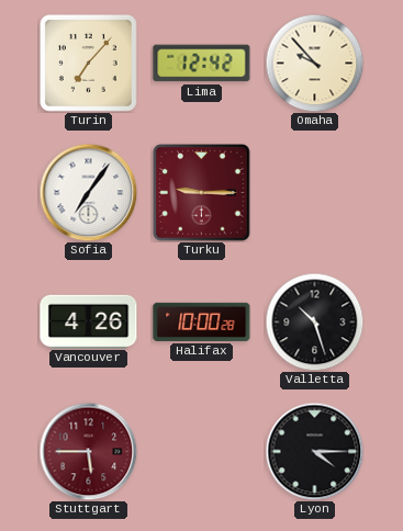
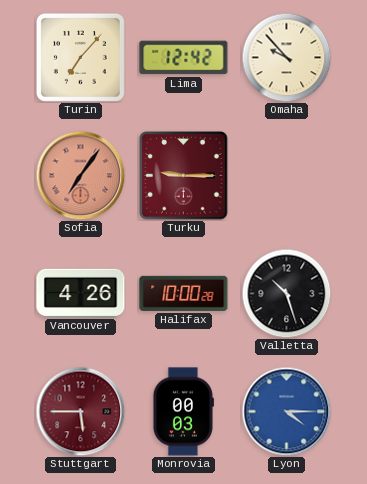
Sofia dial: white -> salmon
Monrovia: none -> 00:03
Lyon dial: black -> blue
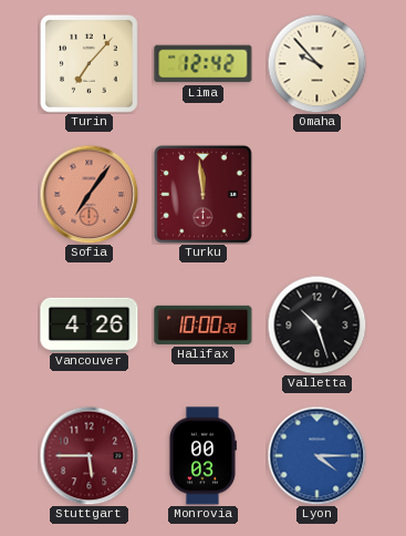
Turku: 9:15 -> 11:59
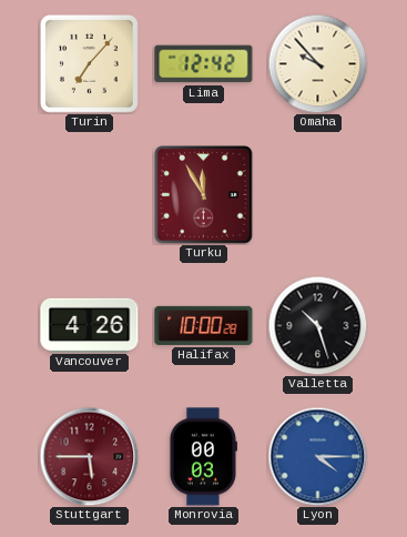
Sofia: 7:06 -> none
Turku: 11:59 -> 11:55
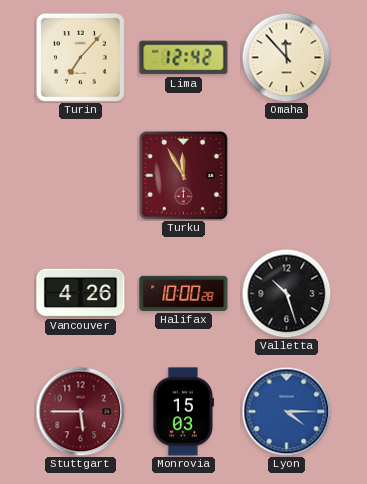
Omaha: 9:53 -> 11:53
Monrovia: 00:03 -> 15:03
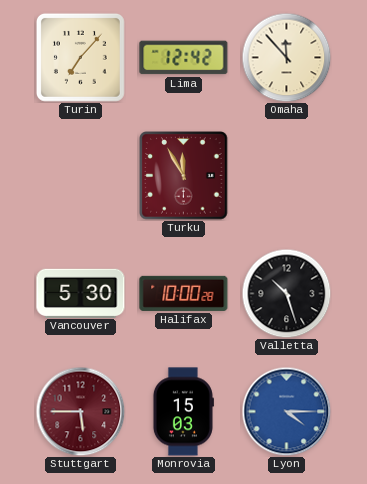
Vancouver: 4:26 -> 5:30
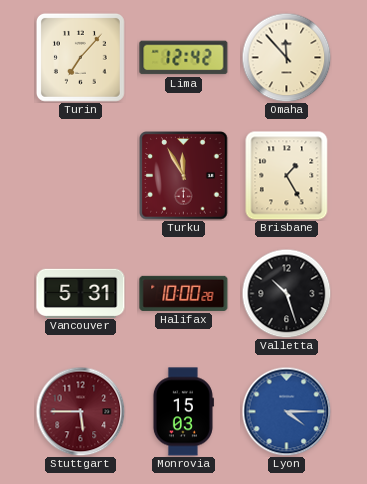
Brisbane: none -> 1:25
Vancouver: 5:30 -> 5:31
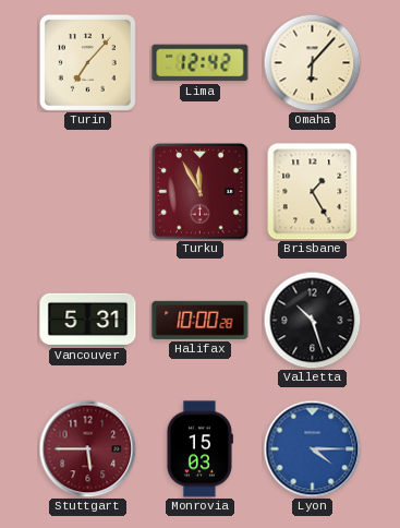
Omaha: 11:53 -> 6:07
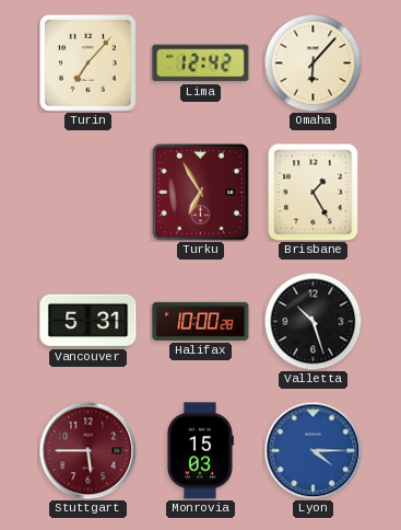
Turku: 11:55 -> 6:55
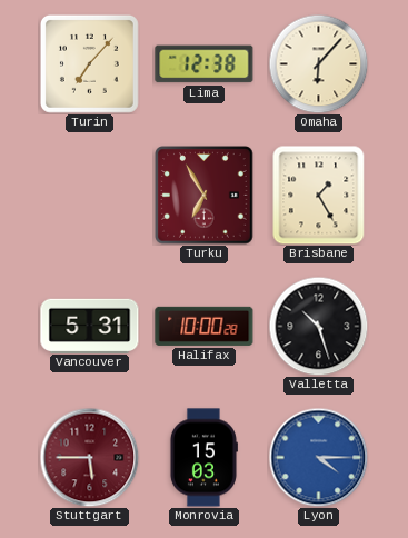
Lima: 12:42 -> 12:38
